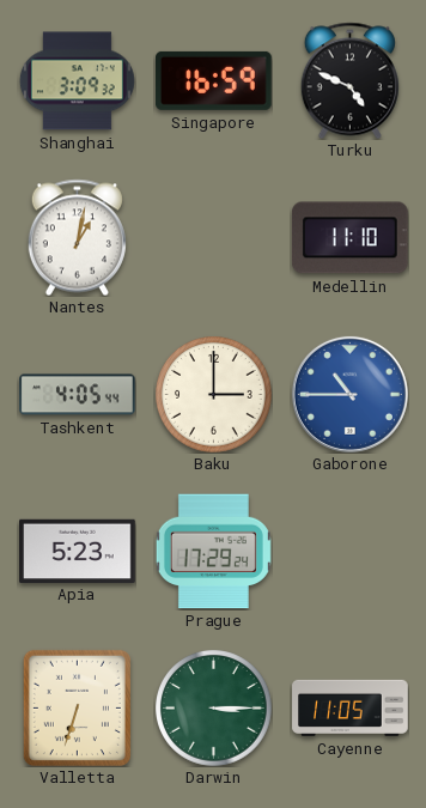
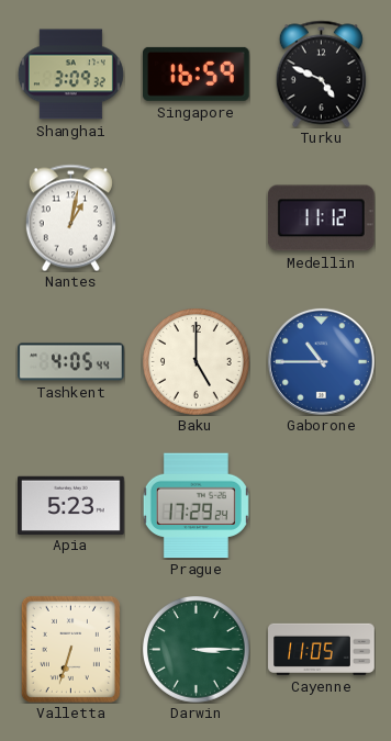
Medellin: 11:10 -> 11:12
Baku: 3:00 -> 5:00
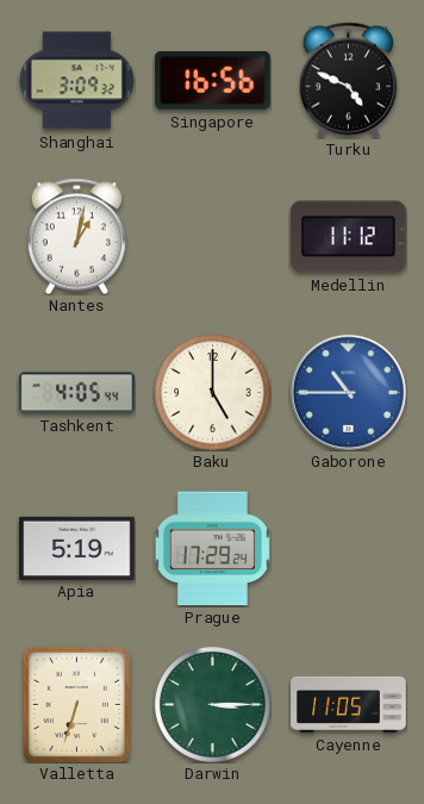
Singapore: 16:59 -> 16:56
Apia: 5:23 -> 5:19
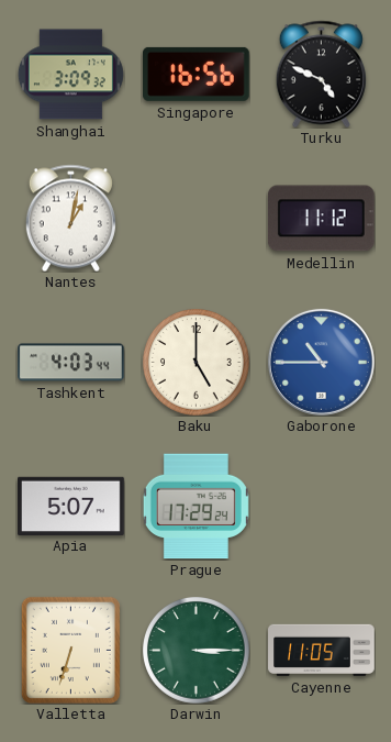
Tashkent: 4:05 -> 4:03
Apia: 5:19 -> 5:07
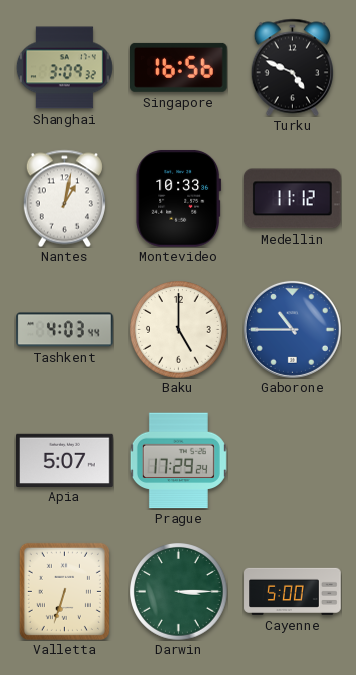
Montevideo: none -> 10:33
Cayenne: 11:05 -> 5:00
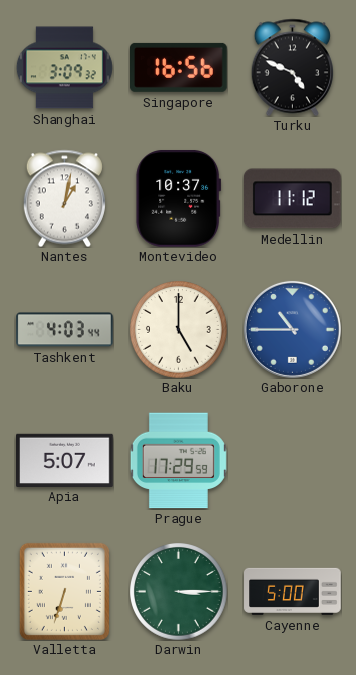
Montevideo: 10:33 -> 10:37
Prague: 17:29:24 -> 17:29:59
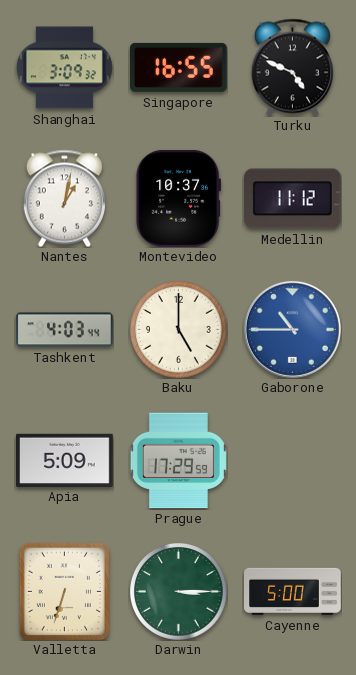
Singapore: 16:56 -> 16:55
Apia: 5:07 -> 5:09
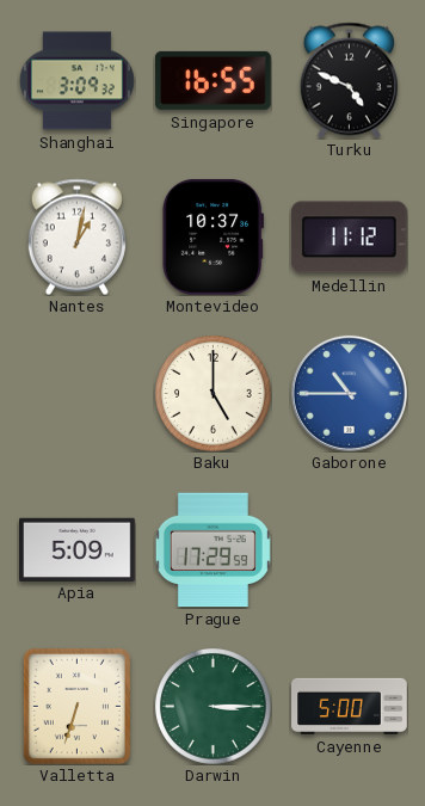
Tashkent: 4:03 -> none
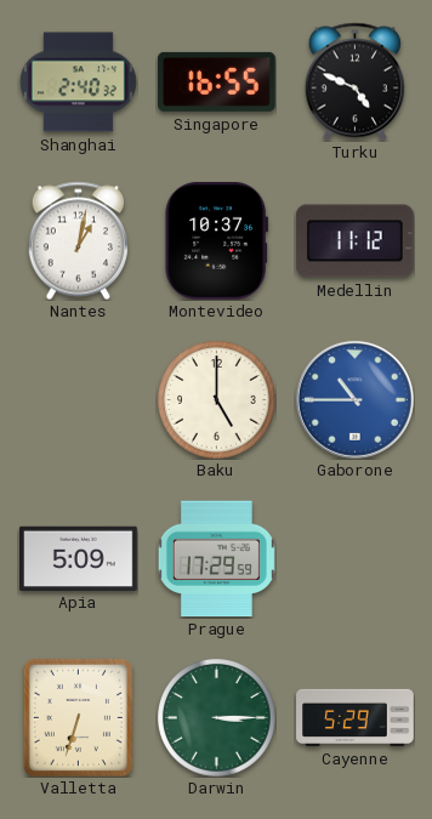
Shanghai: 3:09 -> 2:40
Cayenne: 5:00 -> 5:29
